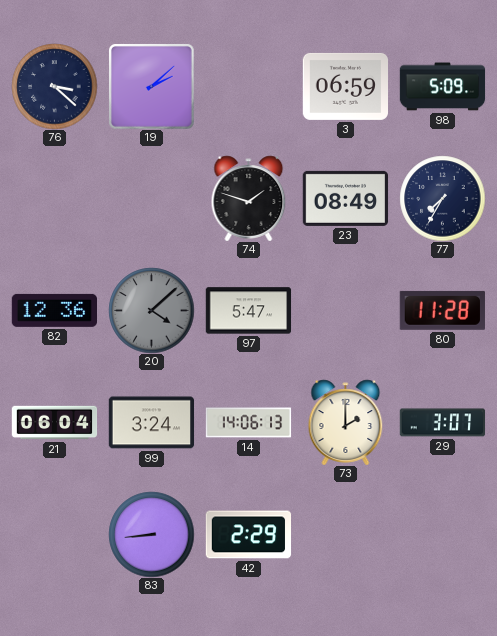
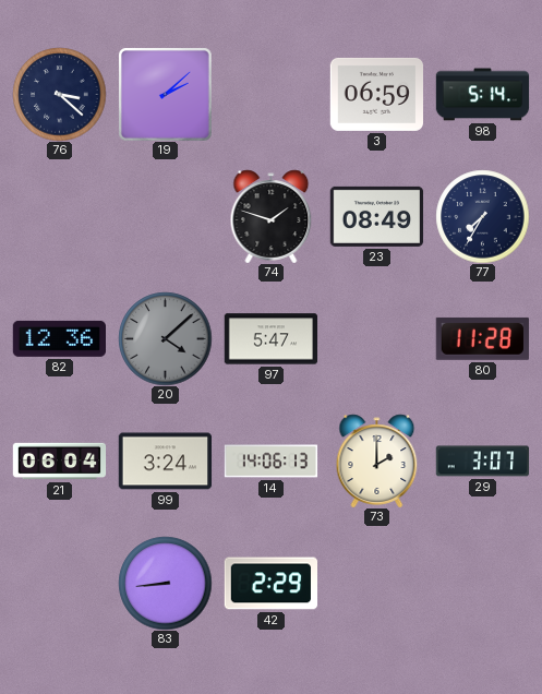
98: 5:09 -> 5:14
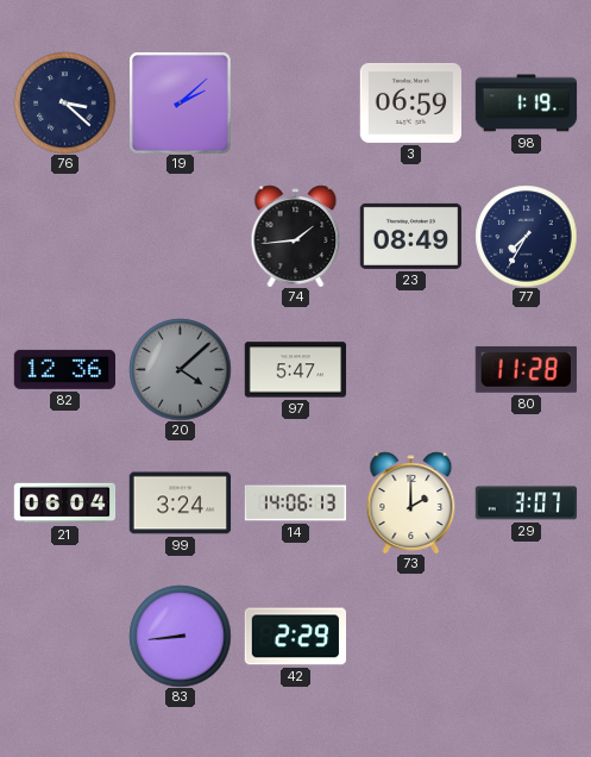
98: 5:14 -> 1:19
74: 1:48 -> 1:44
